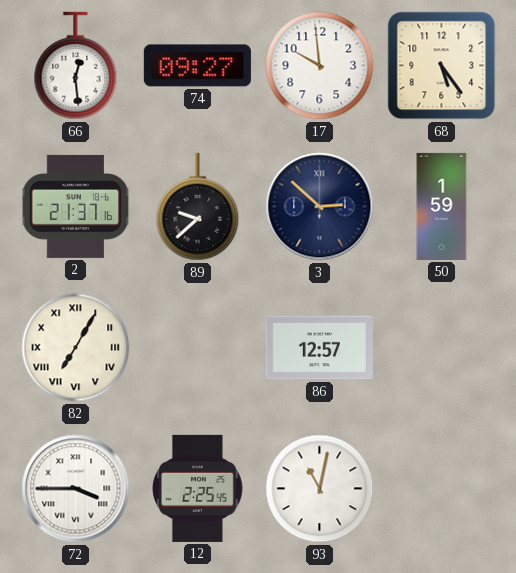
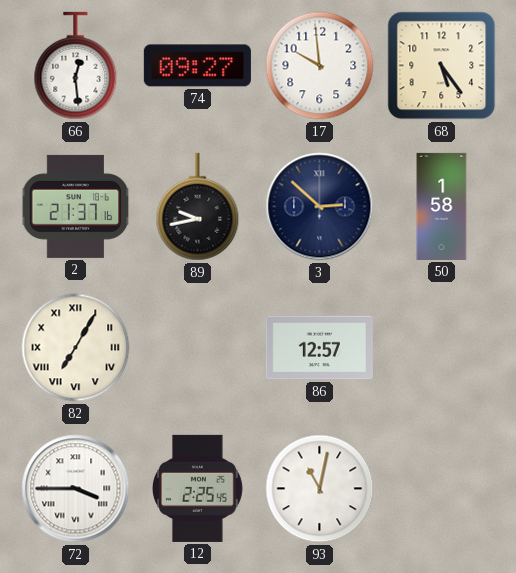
89: 9:38 -> 9:43
50: 1:59 -> 1:58
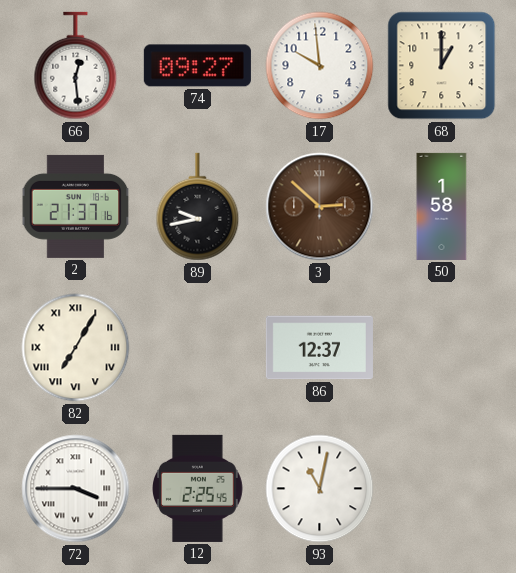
68: 5:24 -> 1:00
3 dial: navy -> brown
86: 12:57 -> 12:37
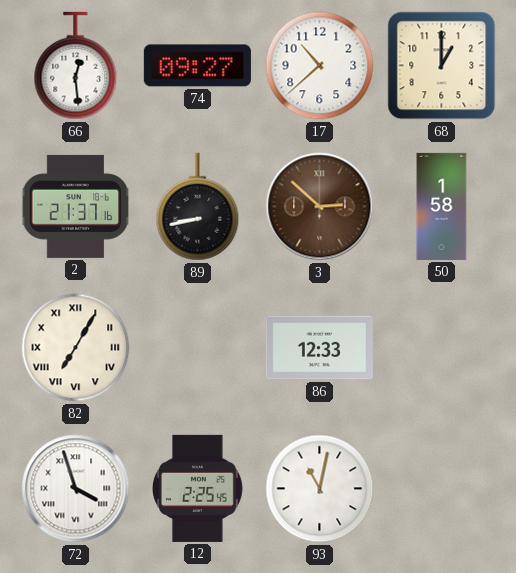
17: 9:59 -> 10:38
89: 9:43 -> 8:43
86: 12:37 -> 12:33
72: 3:45 -> 3:57
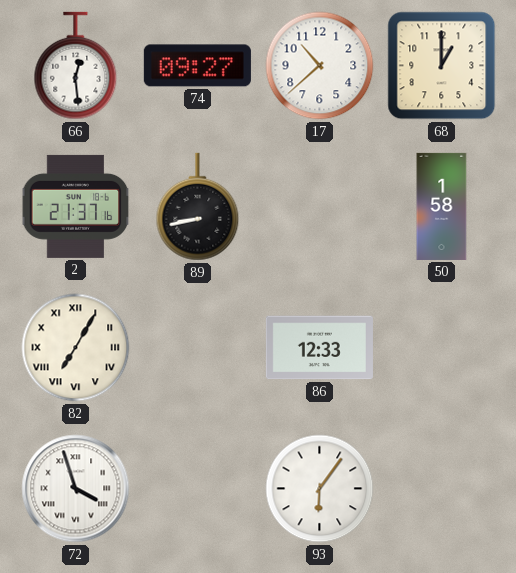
3: 2:52 -> none
12: 2:25 -> none
93: 11:02 -> 6:06
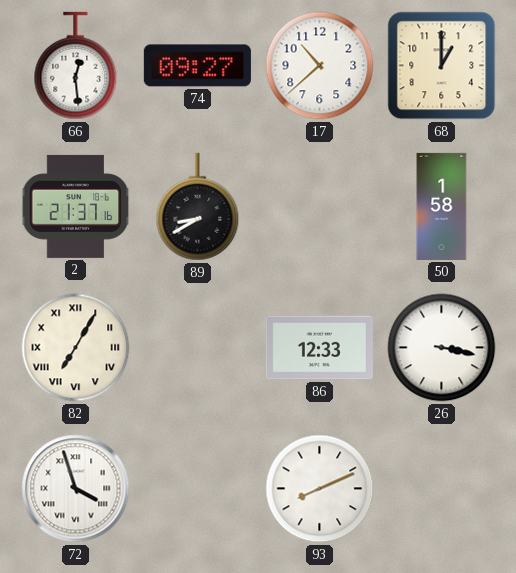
89: 8:43 -> 8:40
26: none -> 3:17
93: 6:06 -> 8:11
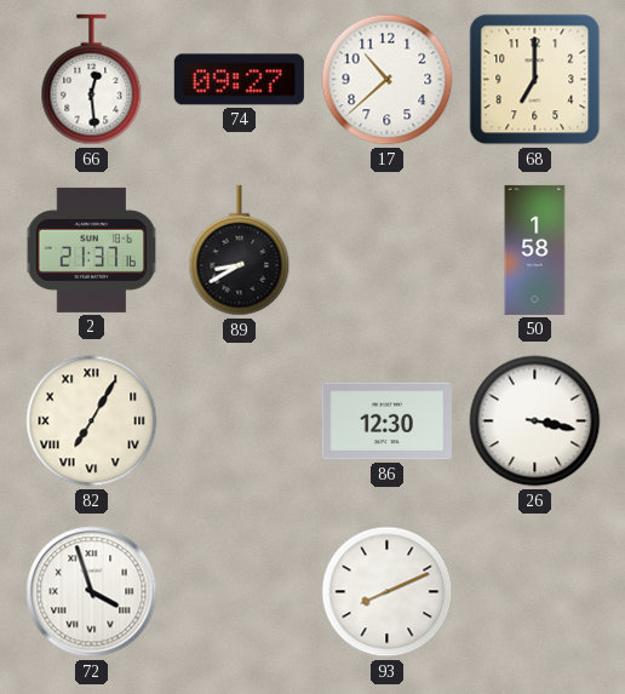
68: 1:00 -> 7:00
86: 12:33 -> 12:30
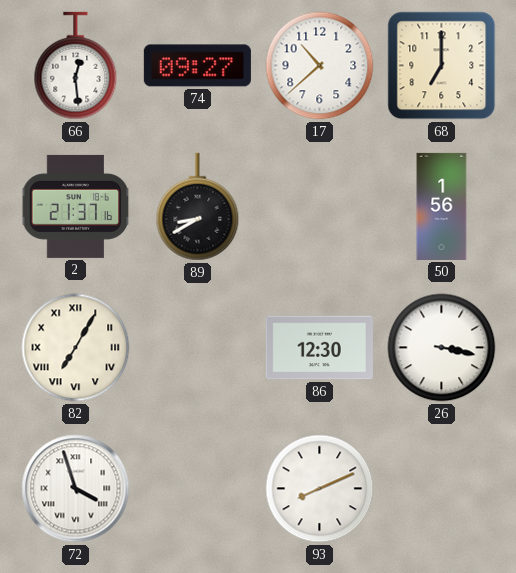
50: 1:58 -> 1:56
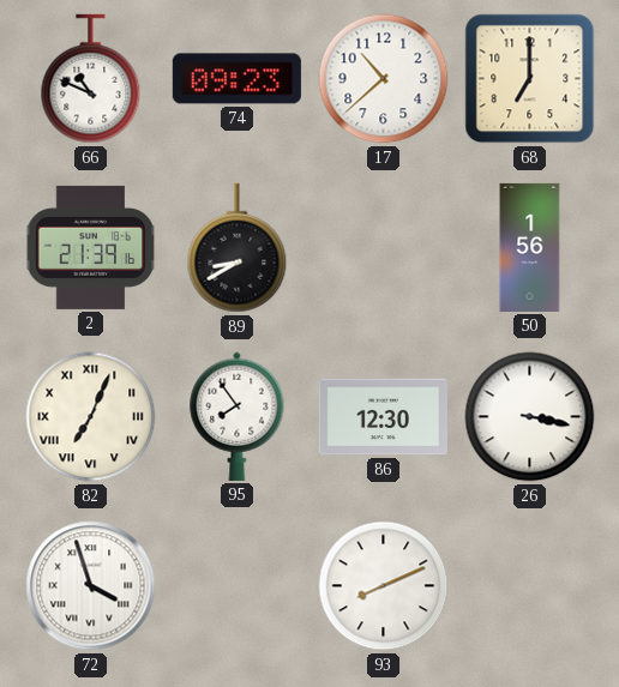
66: 12:29 -> 10:49
74: 09:27 -> 09:23
2: 21:37 -> 21:39
82: 7:05 -> 7:04
95: none -> 7:54
